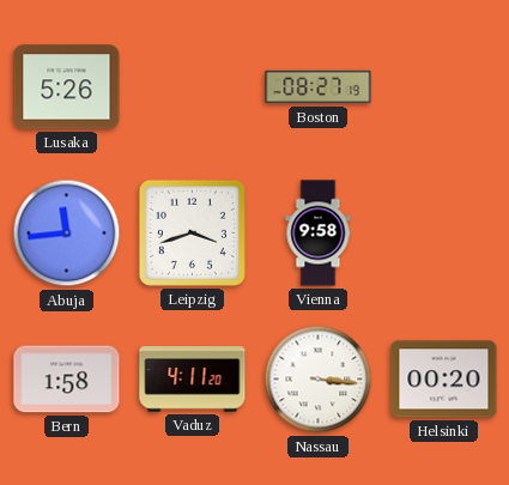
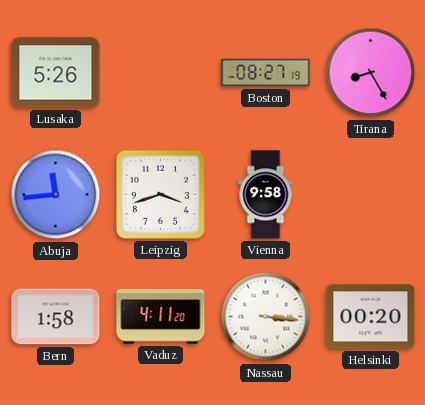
Tirana: none -> 8:25
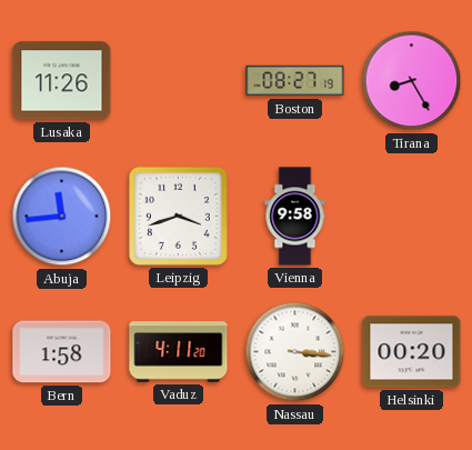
Lusaka: 5:26 -> 11:26
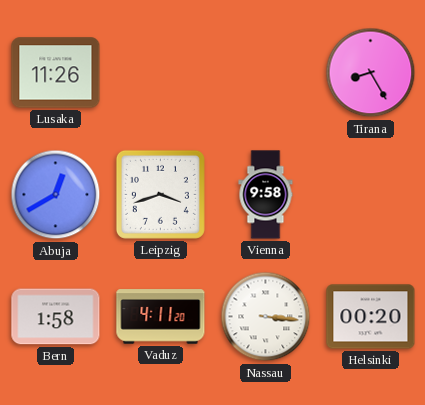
Boston: 08:27 -> none
Abuja: 11:44 -> 12:40
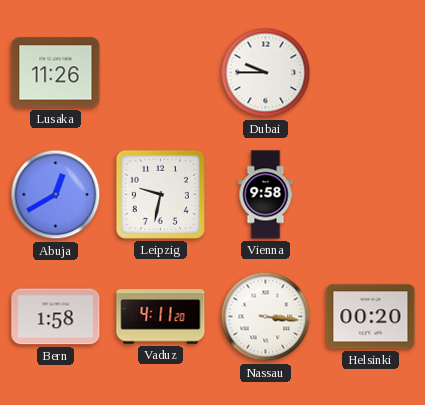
Dubai: none -> 9:45
Tirana: 8:25 -> none
Leipzig: 3:42 -> 9:32
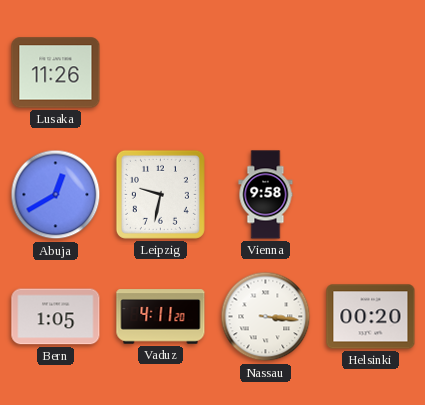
Dubai: 9:45 -> none
Bern: 1:58 -> 1:05
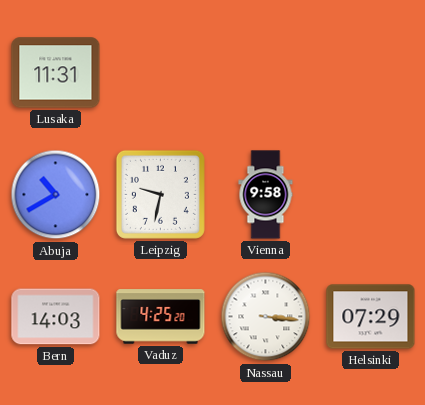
Lusaka: 11:26 -> 11:31
Abuja: 12:40 -> 10:40
Bern: 1:05 -> 14:03
Vaduz: 4:11 -> 4:25
Helsinki: 00:20 -> 07:29
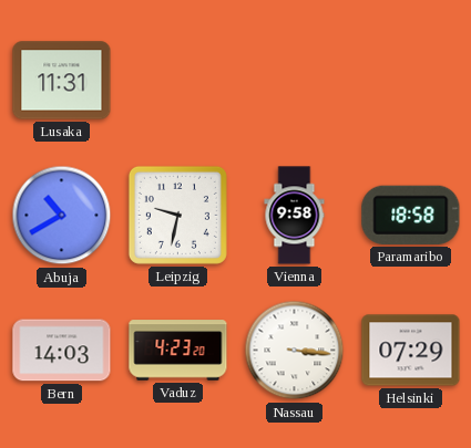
Paramaribo: none -> 18:58
Vaduz: 4:25 -> 4:23
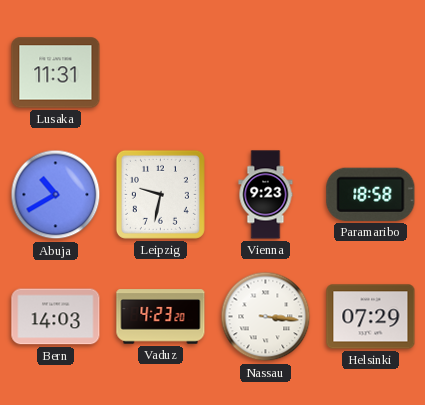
Vienna: 9:58 -> 9:23
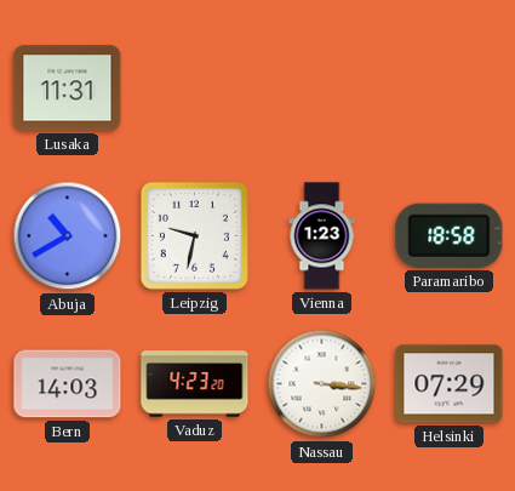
Vienna: 9:23 -> 1:23
